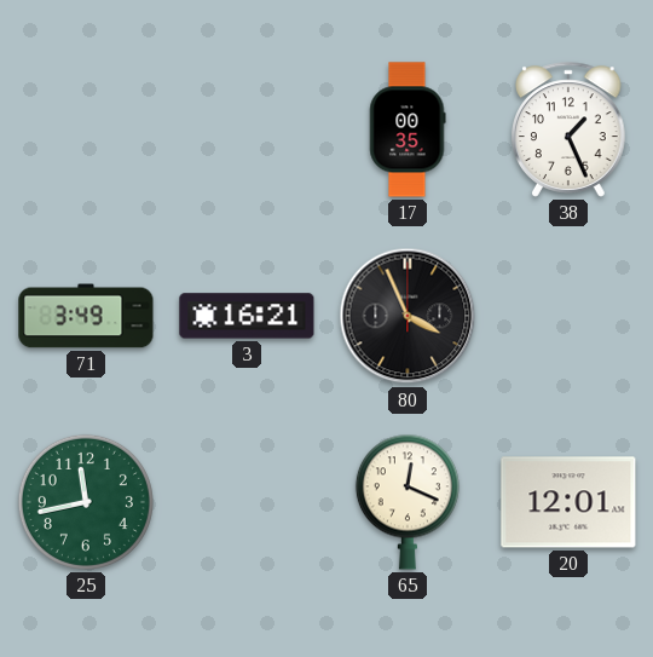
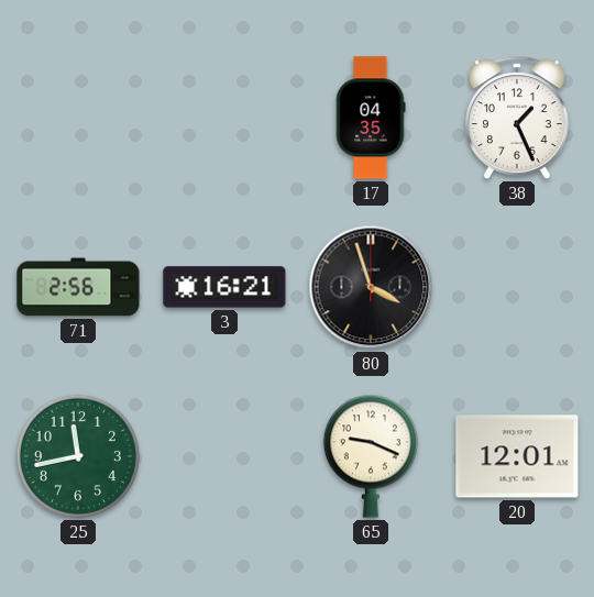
17: 00:35 -> 04:35
71: 3:49 -> 2:56
80: 3:56 -> 3:57
65: 12:19 -> 9:19
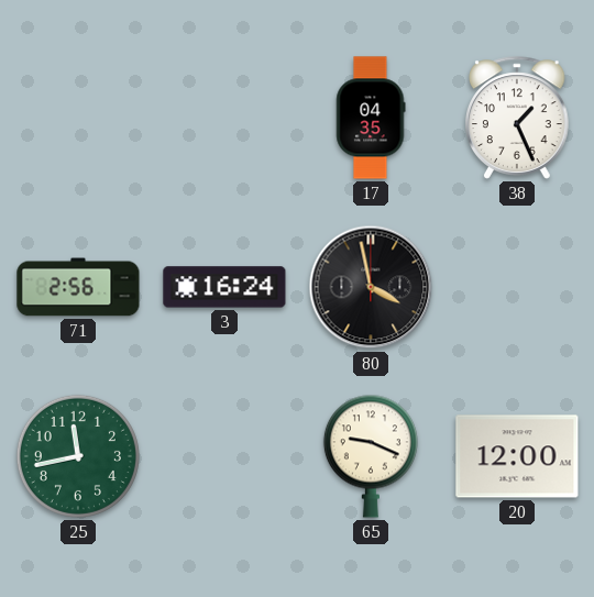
3: 16:21 -> 16:24
80: 3:57 -> 3:58
20: 12:01 -> 12:00
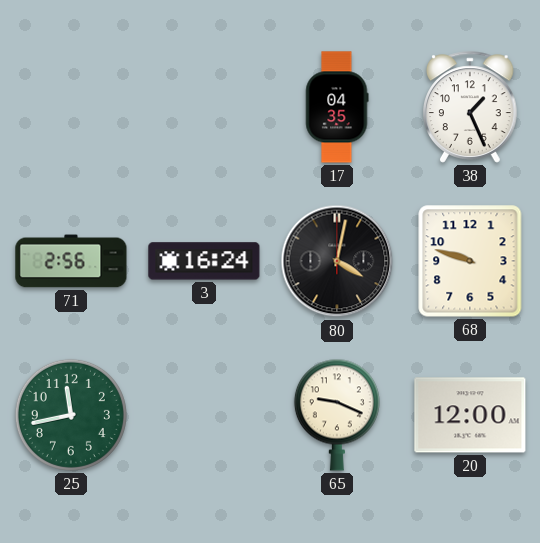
80: 3:58 -> 4:02
68: none -> 9:48
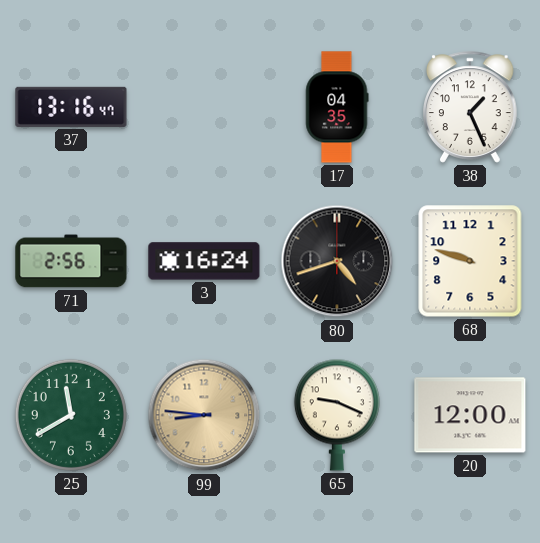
37: none -> 13:16
80: 4:02 -> 4:42
25: 11:43 -> 11:40
99: none -> 8:46
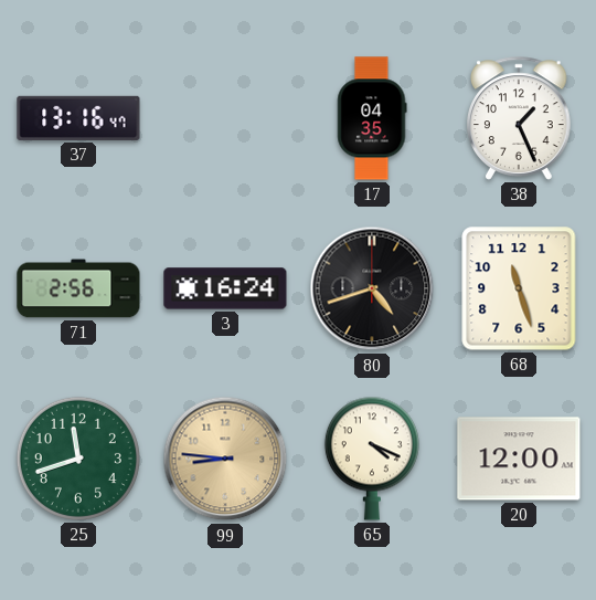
68: 9:48 -> 11:27
25: 11:40 -> 11:42
65: 9:19 -> 4:19
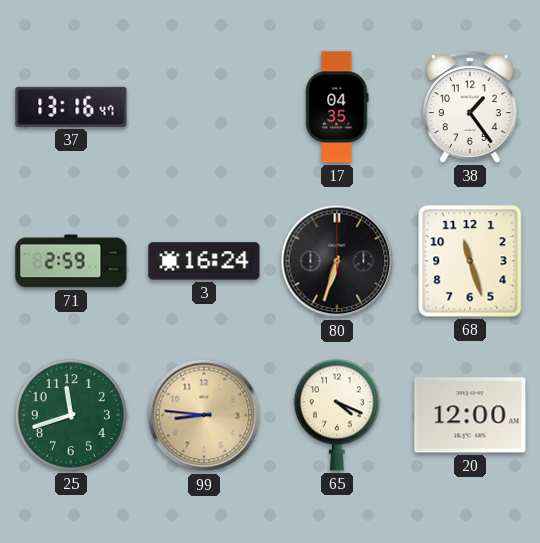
38: 1:26 -> 1:24
71: 2:56 -> 2:59
80: 4:42 -> 6:33
